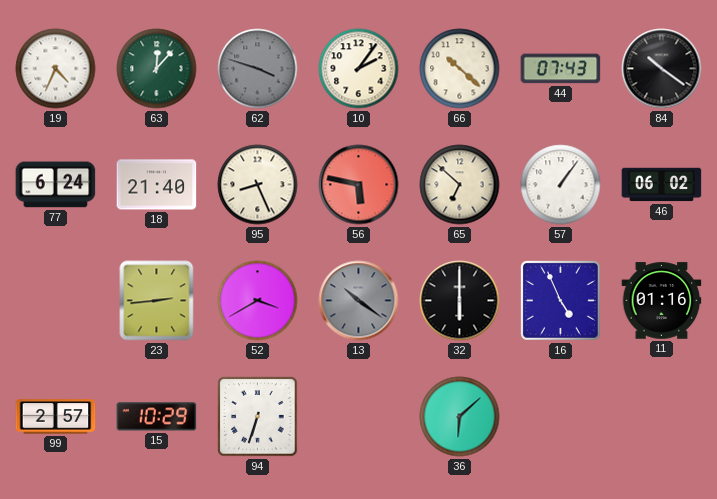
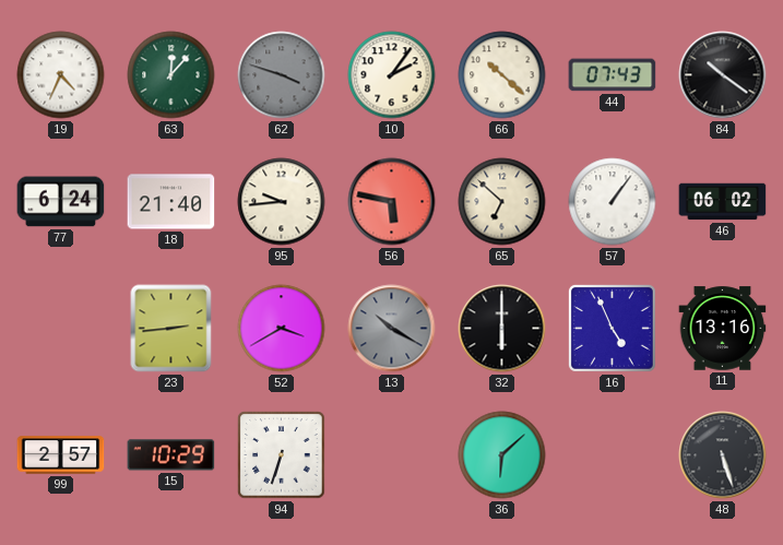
95: 8:26 -> 9:44
13: 10:21 -> 10:20
11: 01:16 -> 13:16
48: none -> 5:27
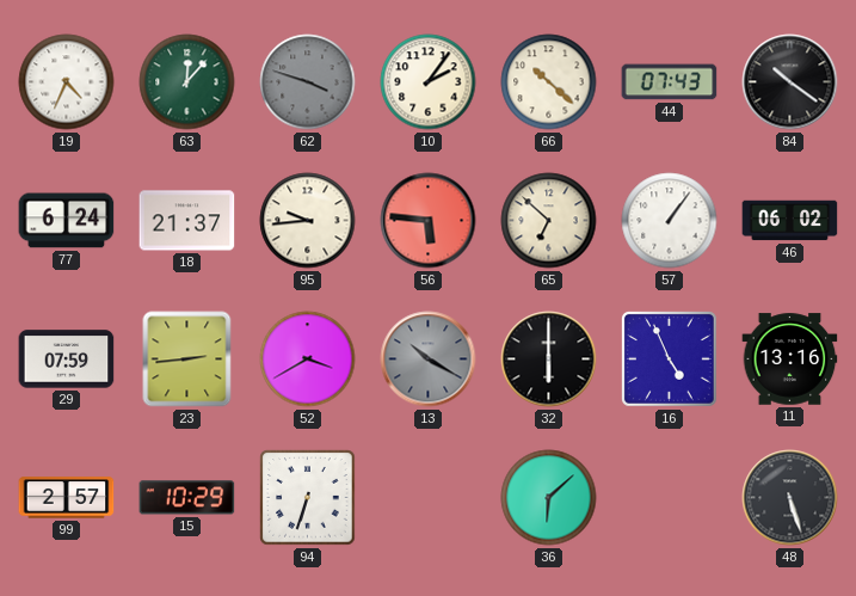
18: 21:40 -> 21:37
56: 5:47 -> 5:46
29: none -> 07:59
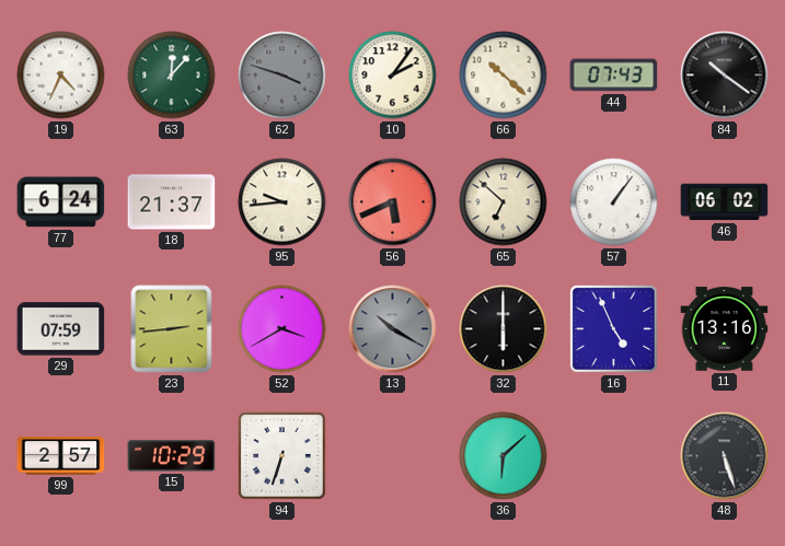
56: 5:46 -> 5:41
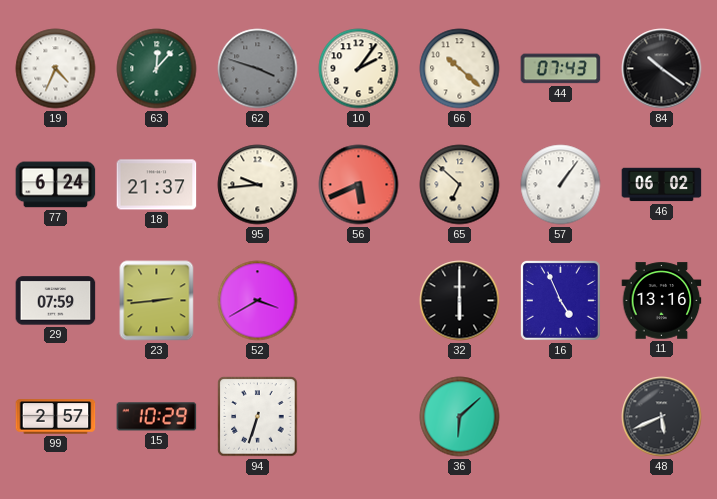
13: 10:20 -> none
48: 5:27 -> 5:41
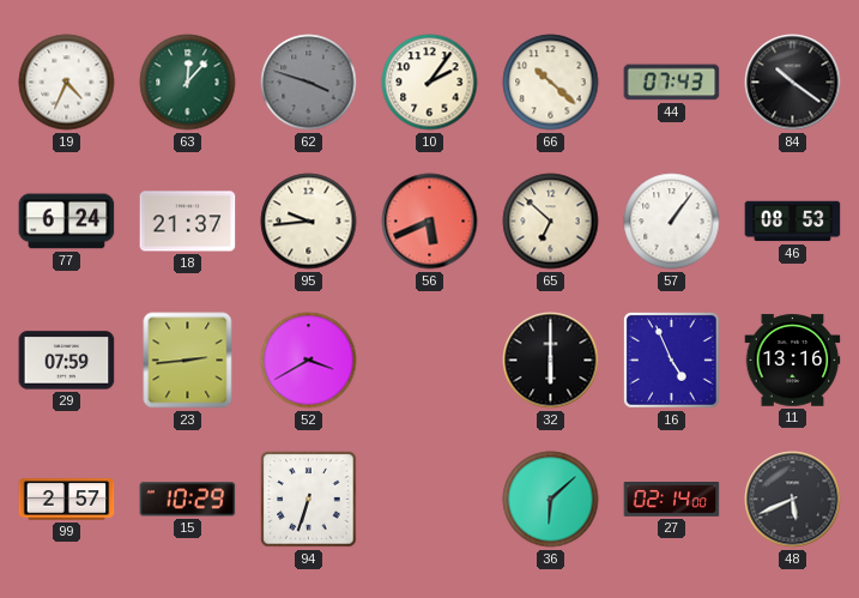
46: 06:02 -> 08:53
27: none -> 02:14
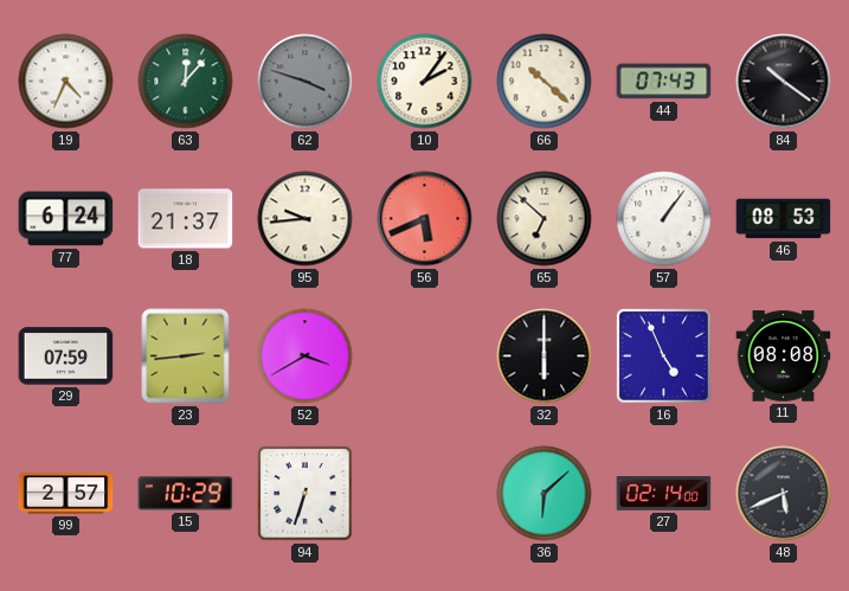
11: 13:16 -> 08:08
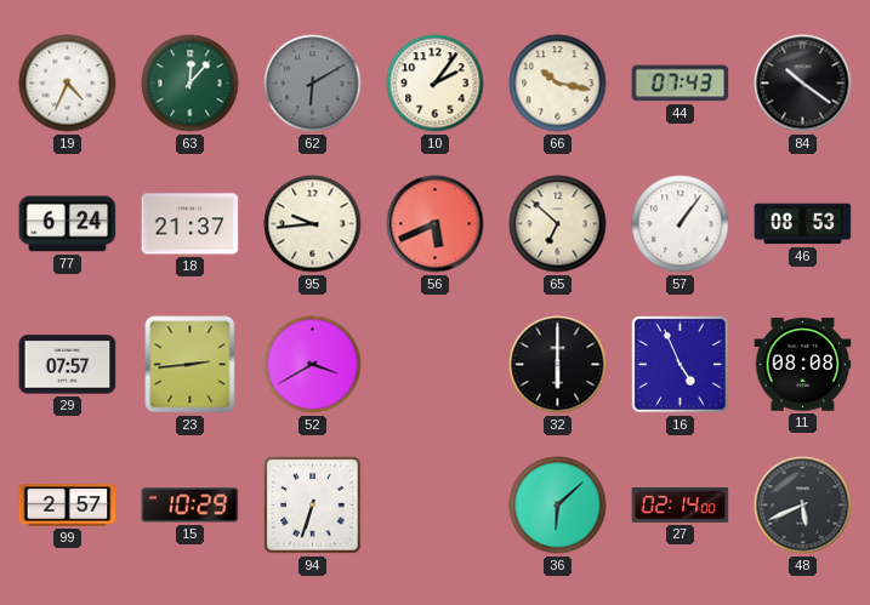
62: 3:48 -> 6:10
66: 10:22 -> 10:17
29: 07:59 -> 07:57
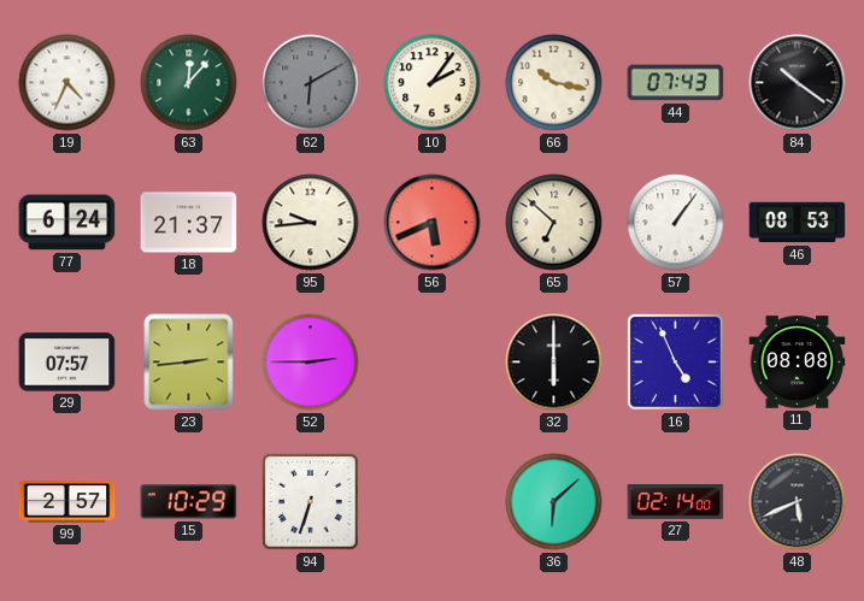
52: 3:40 -> 2:45
